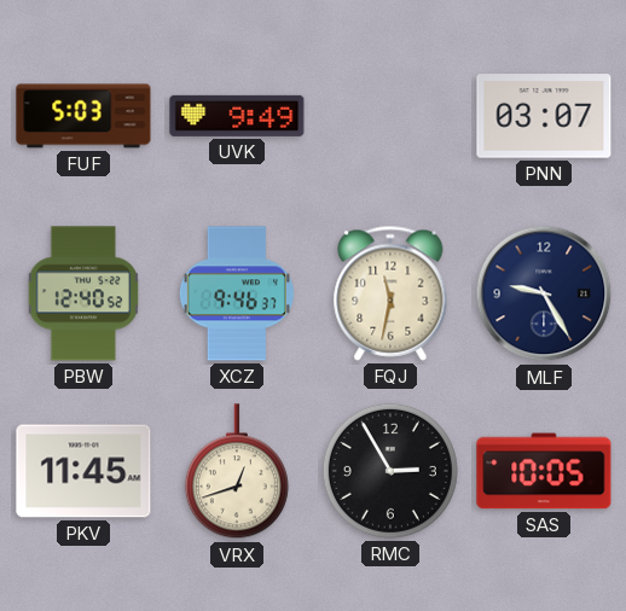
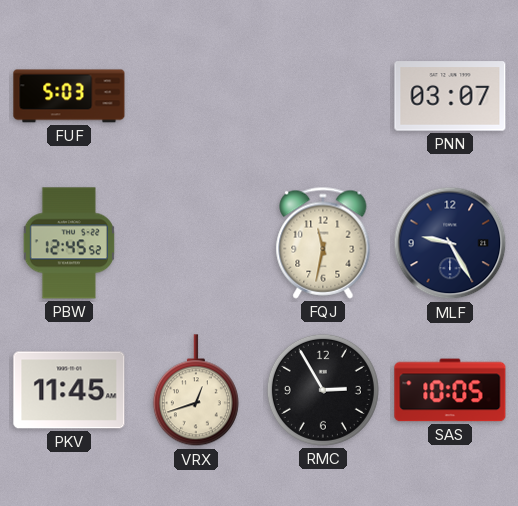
UVK: 9:49 -> none
PBW: 12:40 -> 12:45
XCZ: 9:46 -> none
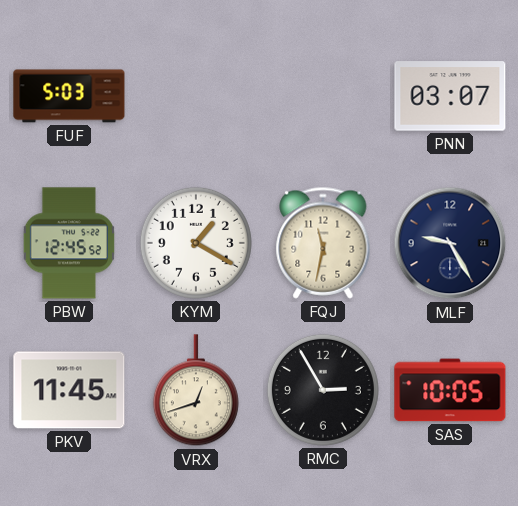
KYM: none -> 1:20
